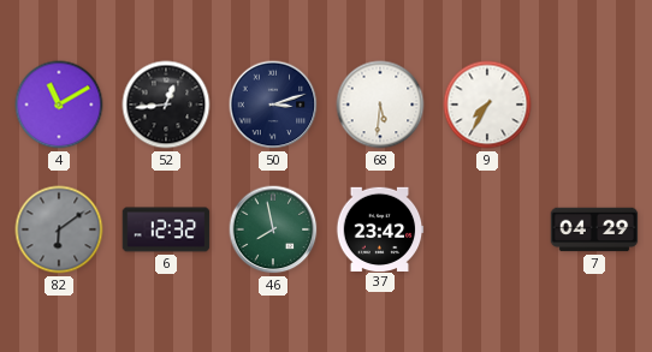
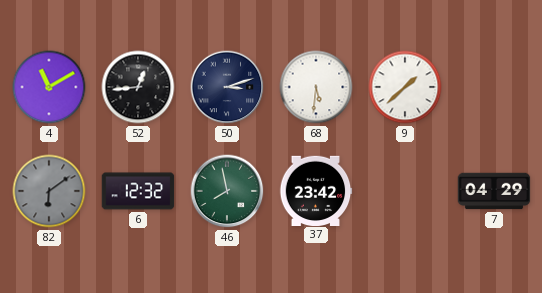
9: 7:35 -> 1:38
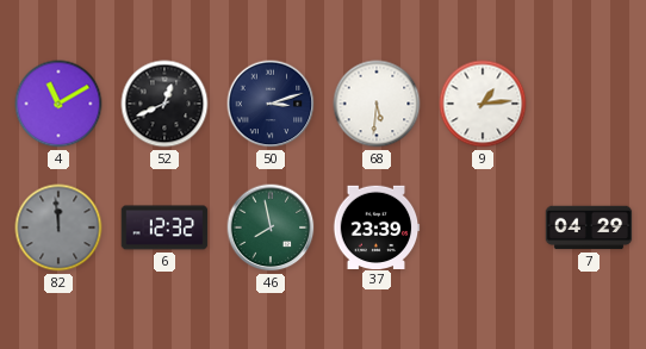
52: 12:44 -> 12:41
9: 1:38 -> 1:14
82: 6:09 -> 11:59
37: 23:42 -> 23:39
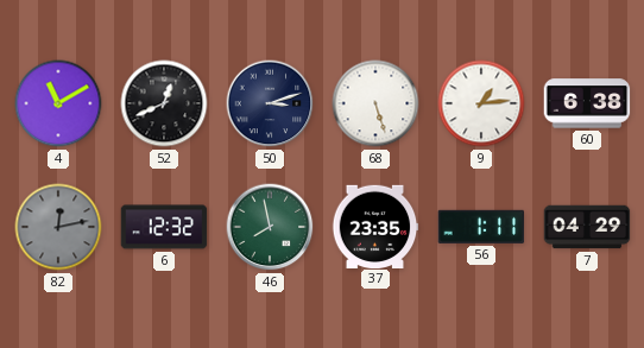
68: 5:31 -> 5:27
60: none -> 6:38
82: 11:59 -> 12:13
37: 23:39 -> 23:35
56: none -> 1:11
